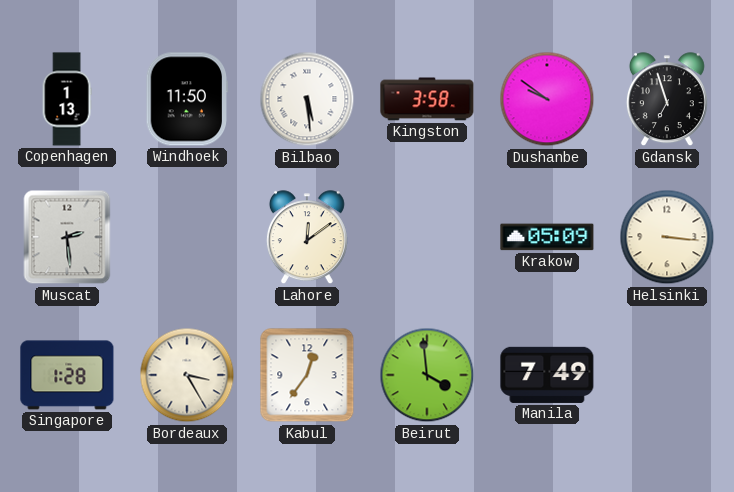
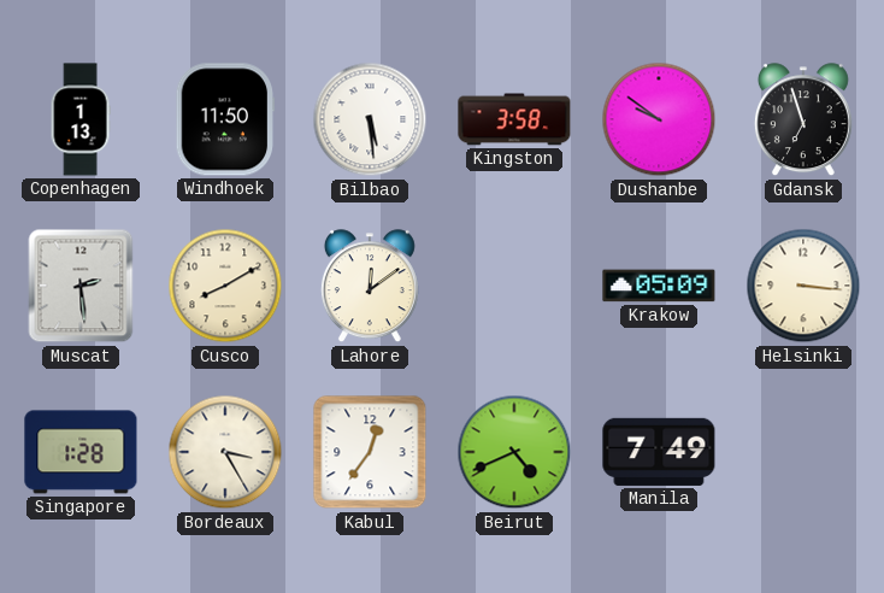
Cusco: none -> 8:10
Beirut: 3:59 -> 4:41
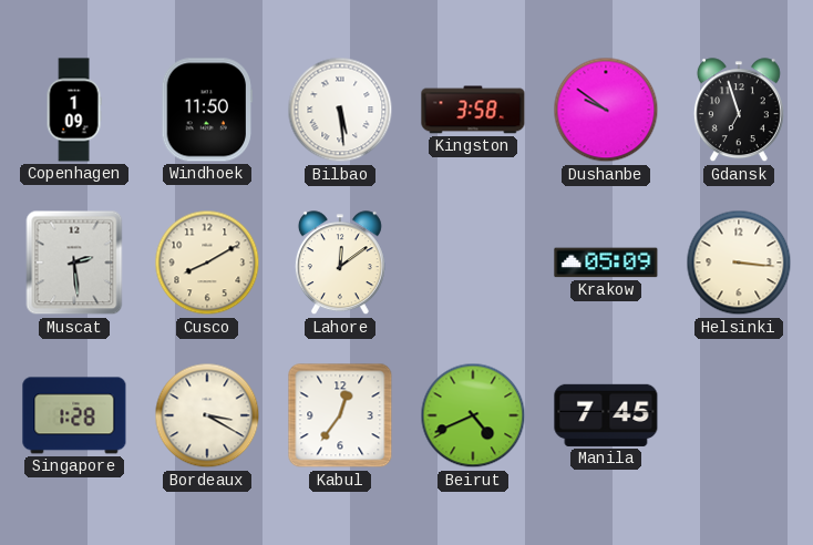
Copenhagen: 1:13 -> 1:09
Bordeaux: 3:25 -> 3:20
Manila: 7:49 -> 7:45
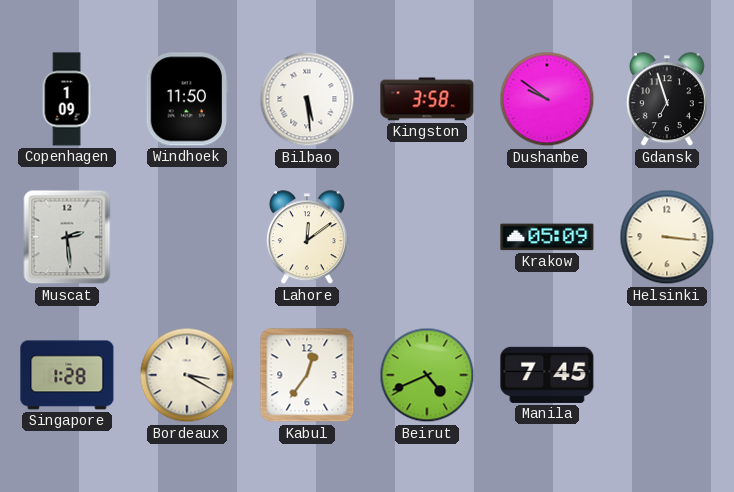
Cusco: 8:10 -> none
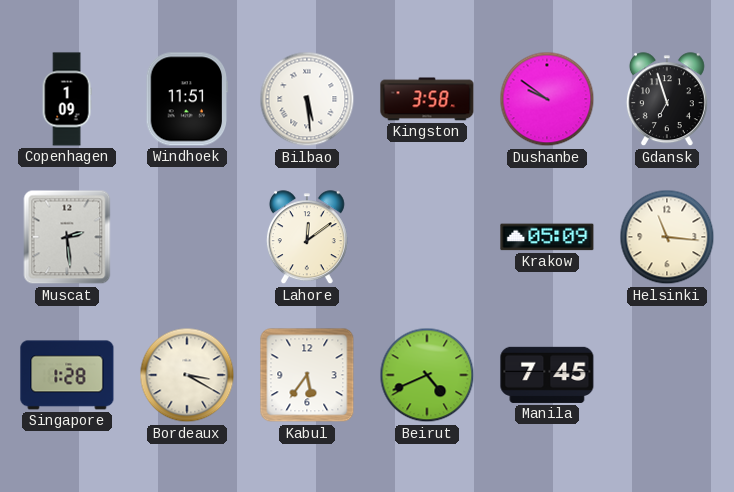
Windhoek: 11:50 -> 11:51
Helsinki: 3:16 -> 11:16
Kabul: 12:36 -> 5:36
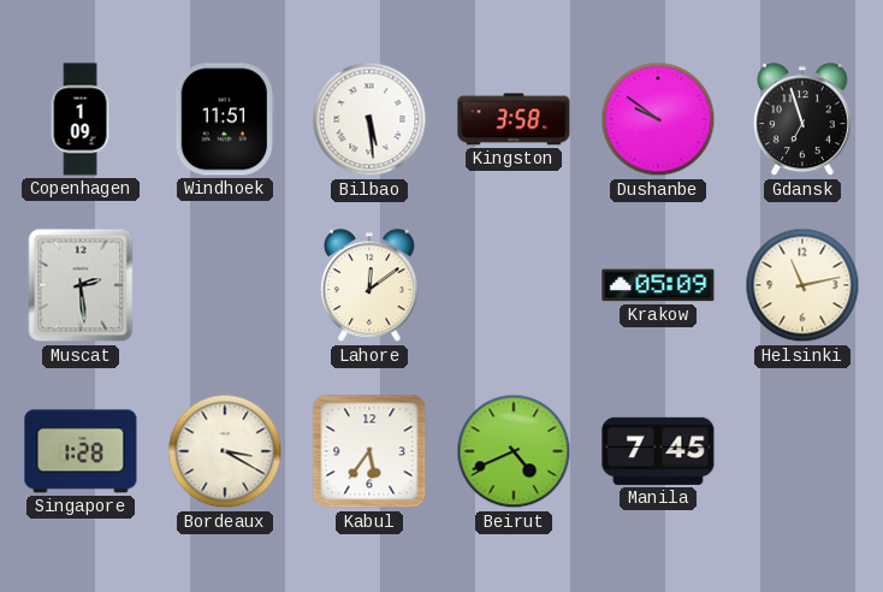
Helsinki: 11:16 -> 11:13
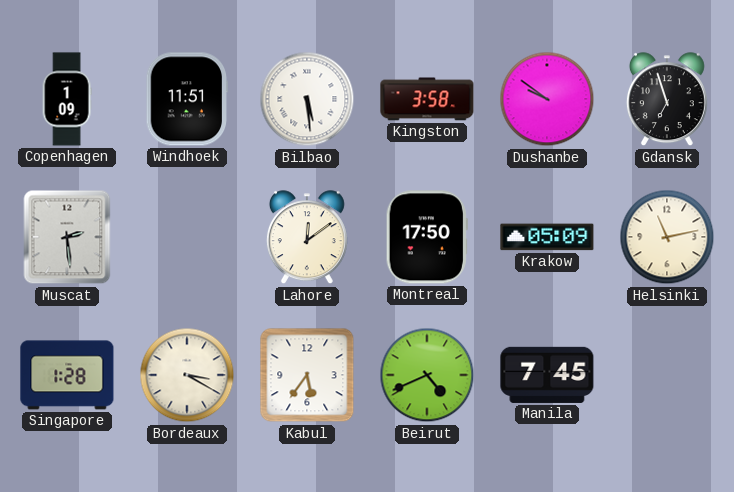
Montreal: none -> 17:50
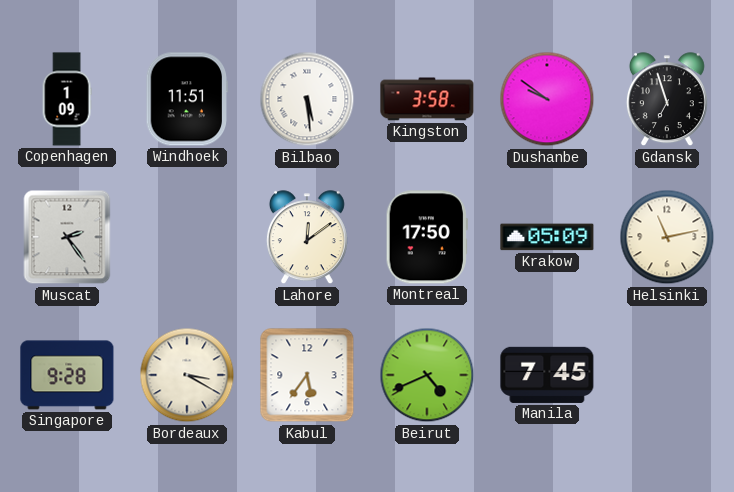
Muscat: 2:29 -> 2:24
Singapore: 1:28 -> 9:28
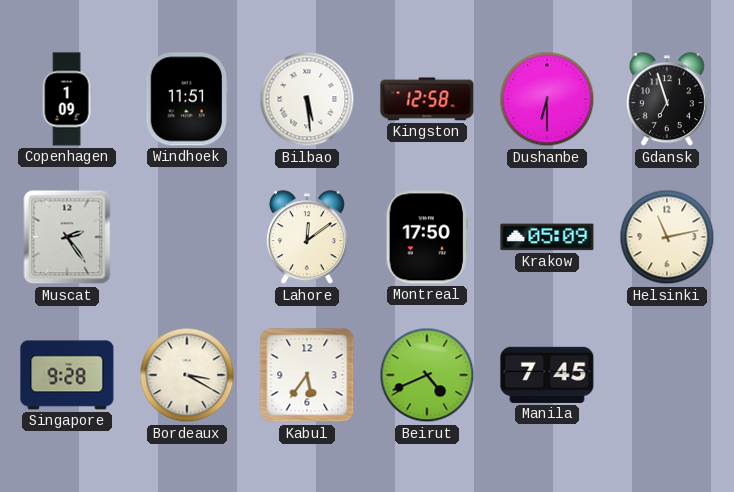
Kingston: 3:58 -> 12:58
Dushanbe: 9:51 -> 6:30
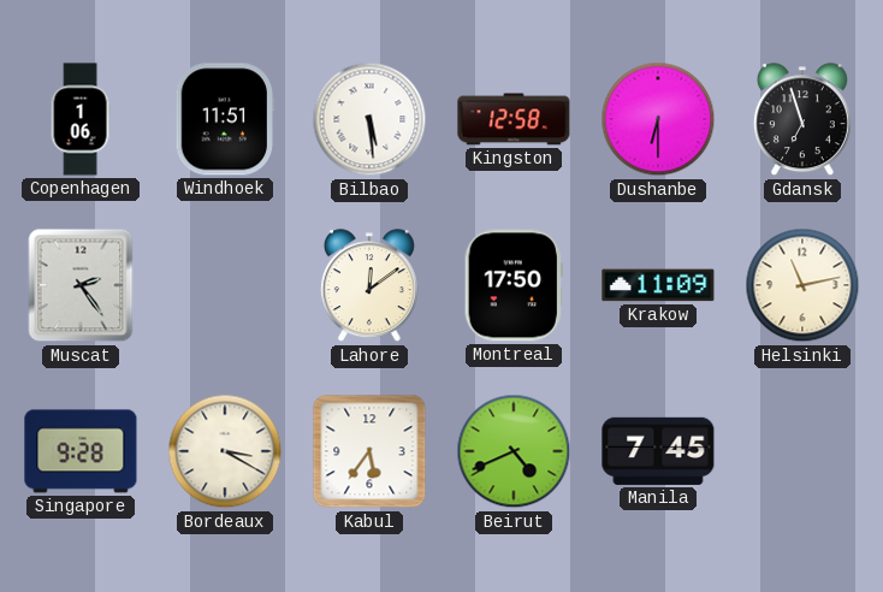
Copenhagen: 1:09 -> 1:06
Krakow: 05:09 -> 11:09
